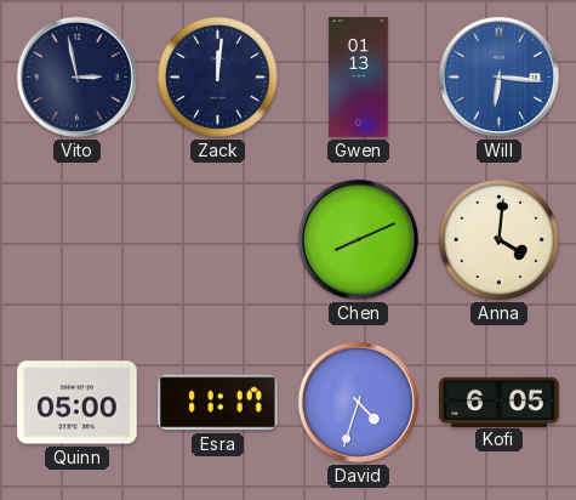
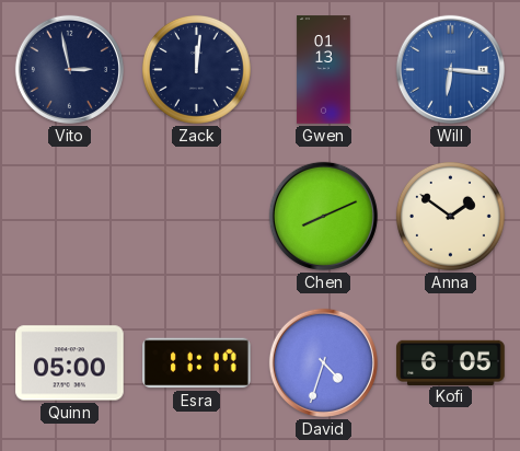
Anna: 4:01 -> 1:51
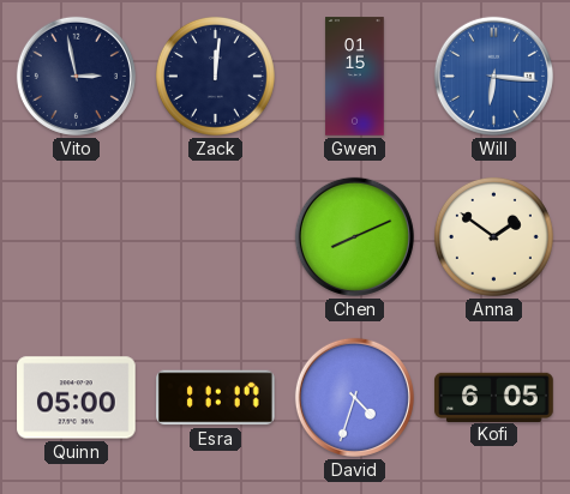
Gwen: 01:13 -> 01:15
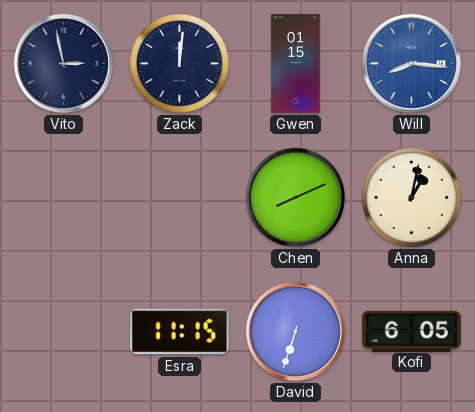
Will: 6:16 -> 8:16
Anna: 1:51 -> 1:02
Quinn: 05:00 -> none
Esra: 11:17 -> 11:15
David: 4:33 -> 6:33
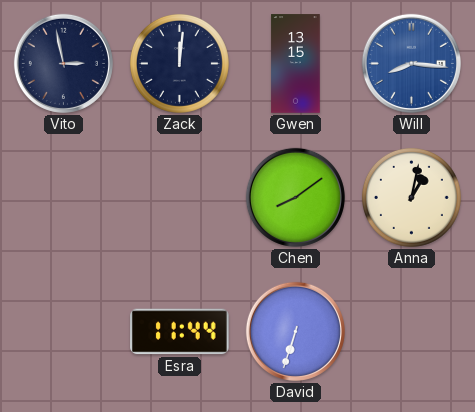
Gwen: 01:15 -> 13:15
Chen: 8:11 -> 8:09
Esra: 11:15 -> 11:44
Kofi: 6:05 -> none
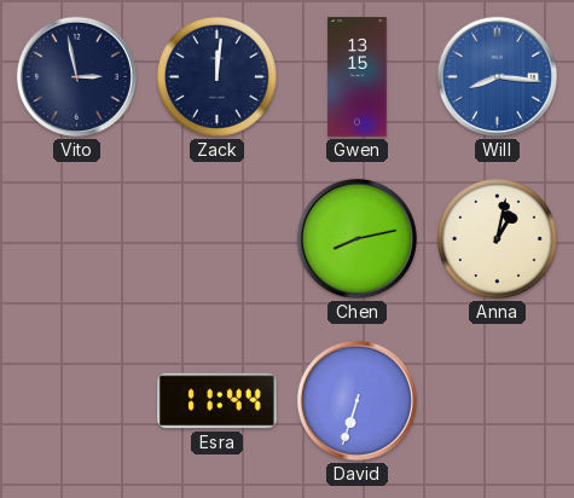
Chen: 8:09 -> 8:13
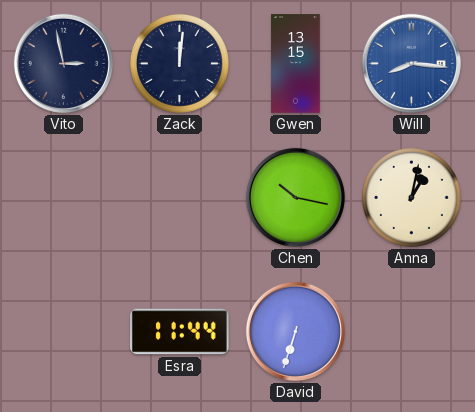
Chen: 8:13 -> 10:17
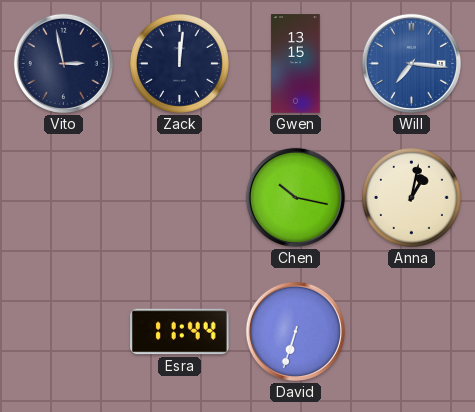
Will: 8:16 -> 7:16
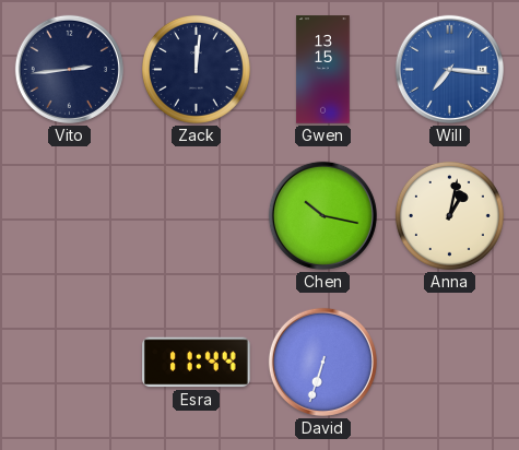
Vito: 2:58 -> 2:44
